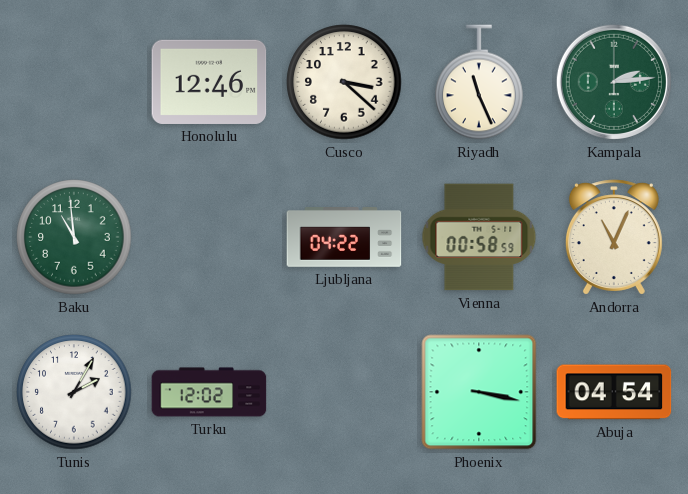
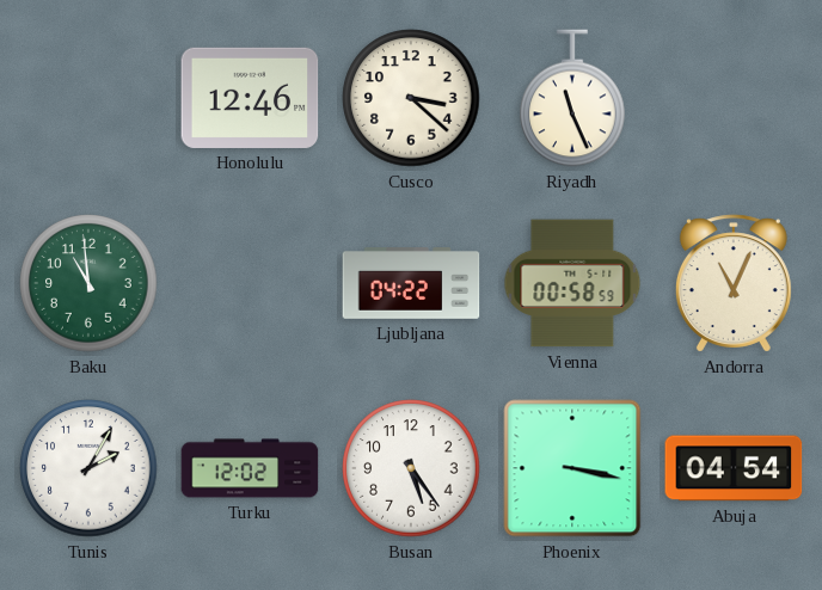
Kampala: 2:14 -> none
Busan: none -> 5:24
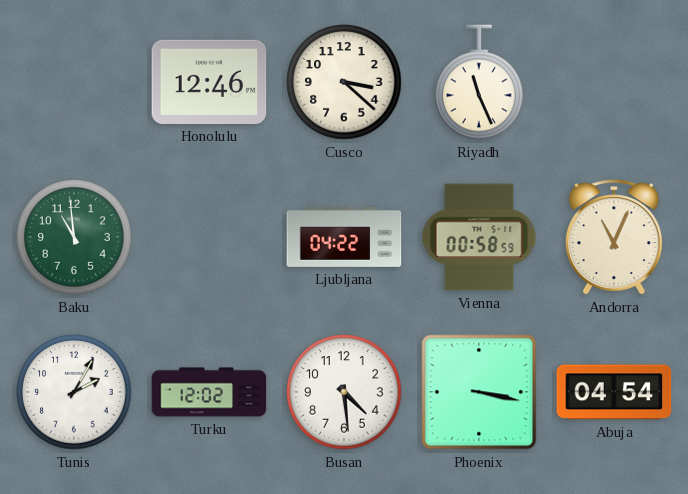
Busan: 5:24 -> 4:29
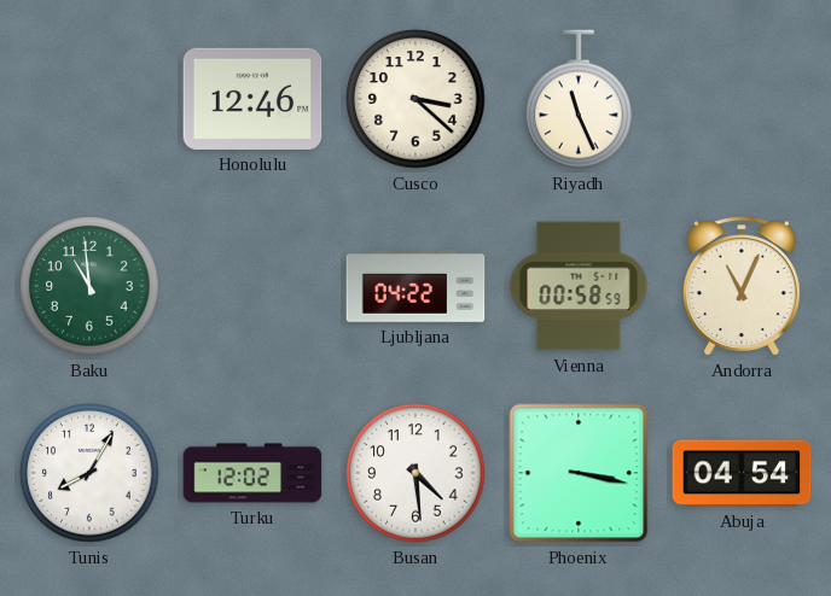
Tunis: 2:05 -> 8:05
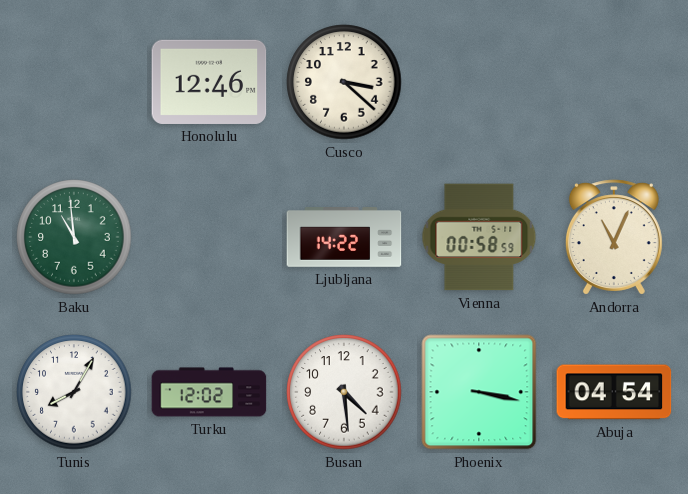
Riyadh: 11:26 -> none
Ljubljana: 04:22 -> 14:22
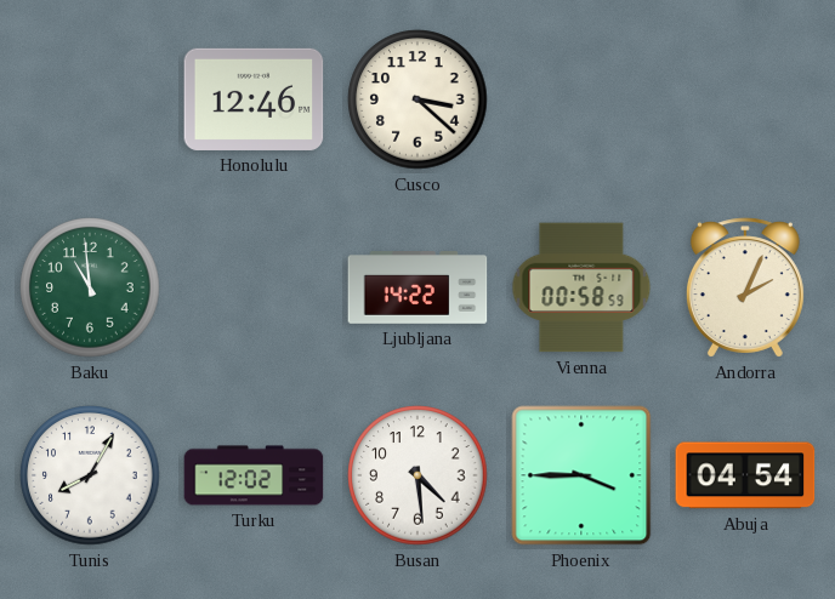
Andorra: 11:04 -> 2:04
Phoenix: 3:17 -> 3:45
